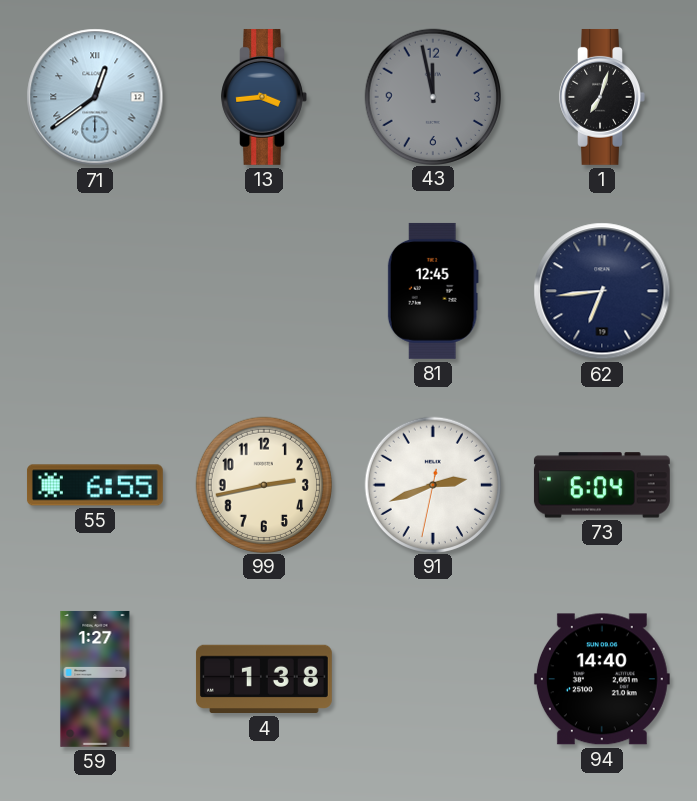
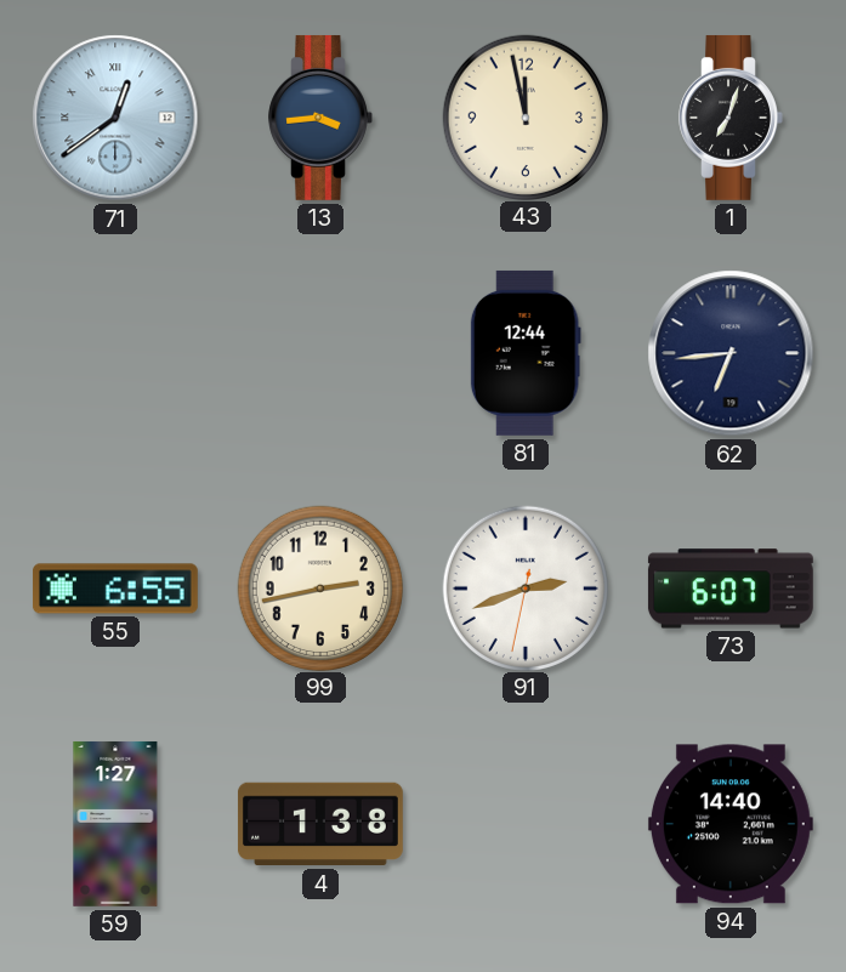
43 dial: grey -> cream
81: 12:45 -> 12:44
73: 6:04 -> 6:07
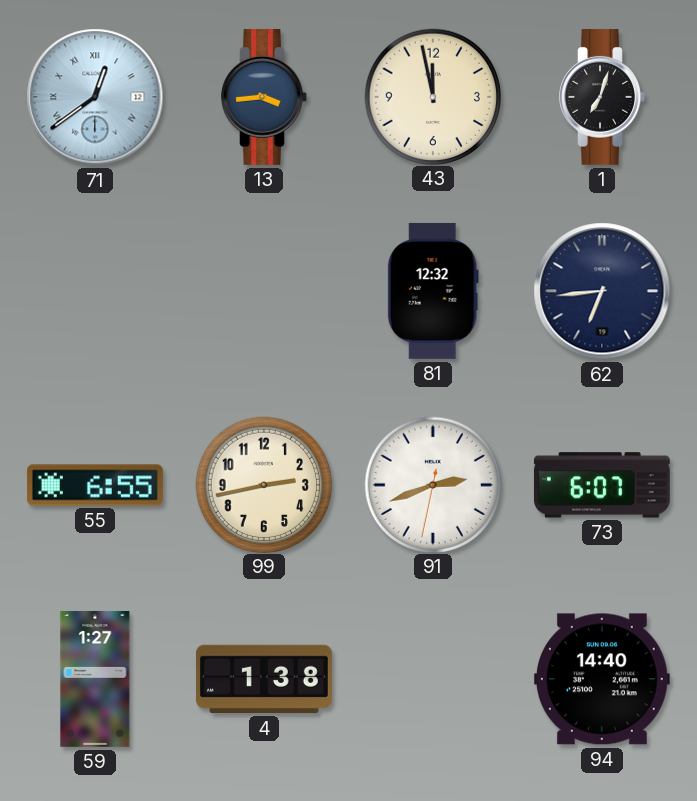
81: 12:44 -> 12:32
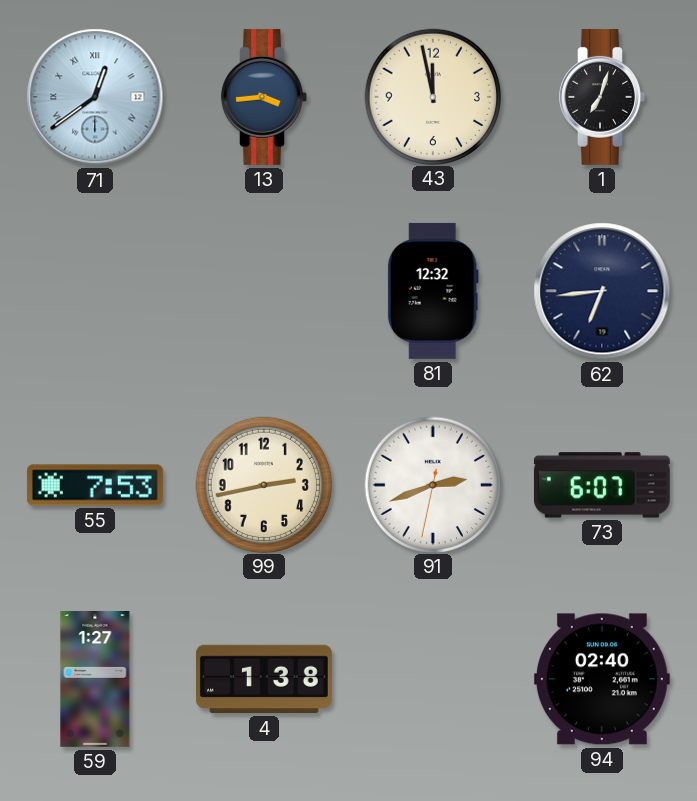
55: 6:55 -> 7:53
94: 14:40 -> 02:40
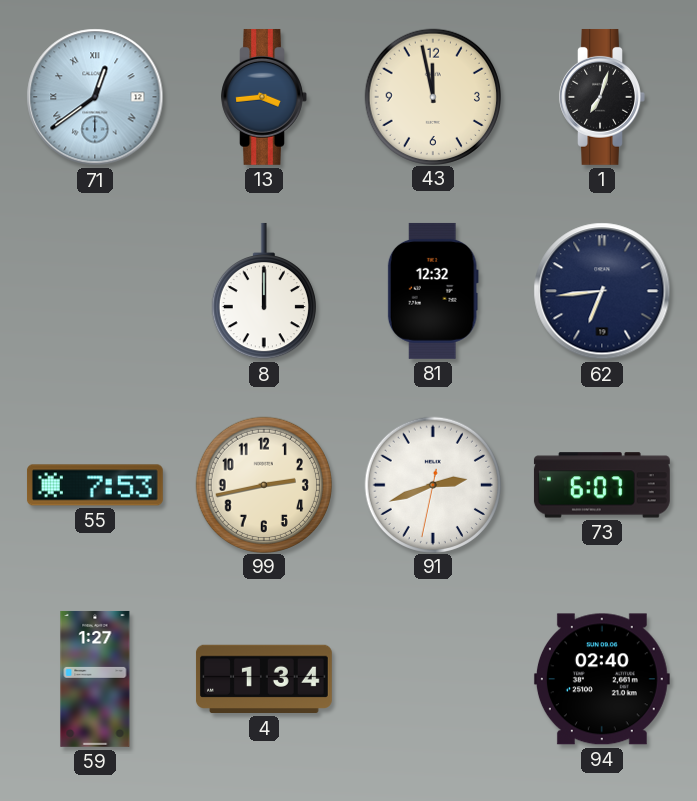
8: none -> 12:00
4: 1:38 -> 1:34
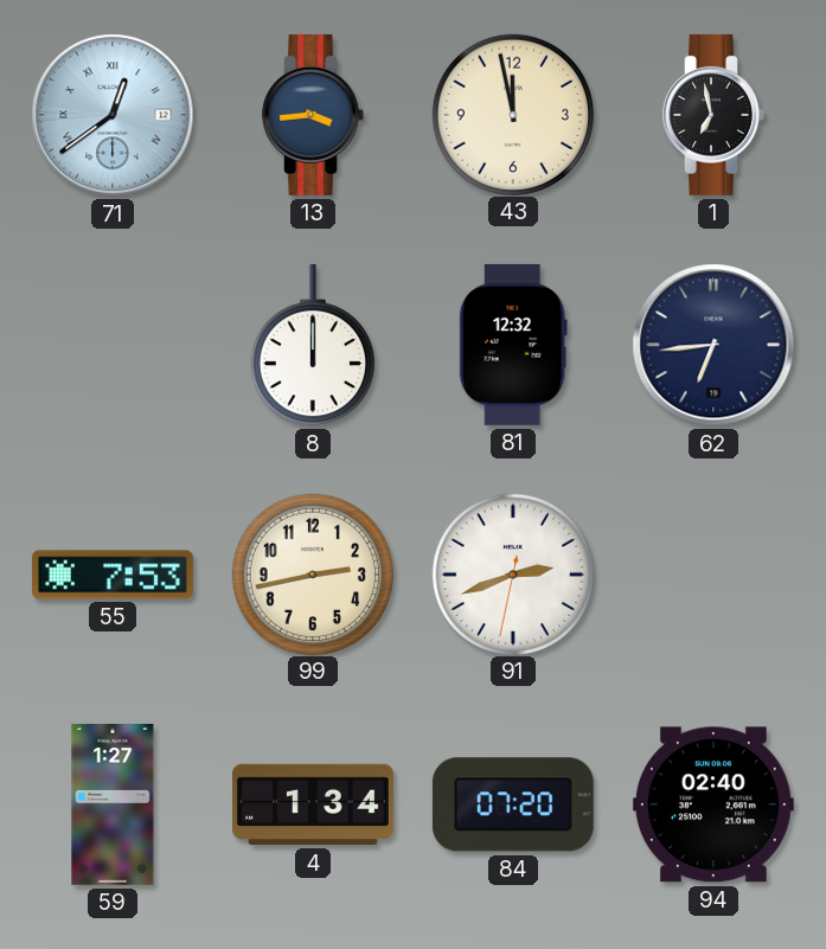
1: 7:03 -> 6:58
73: 6:07 -> none
84: none -> 07:20
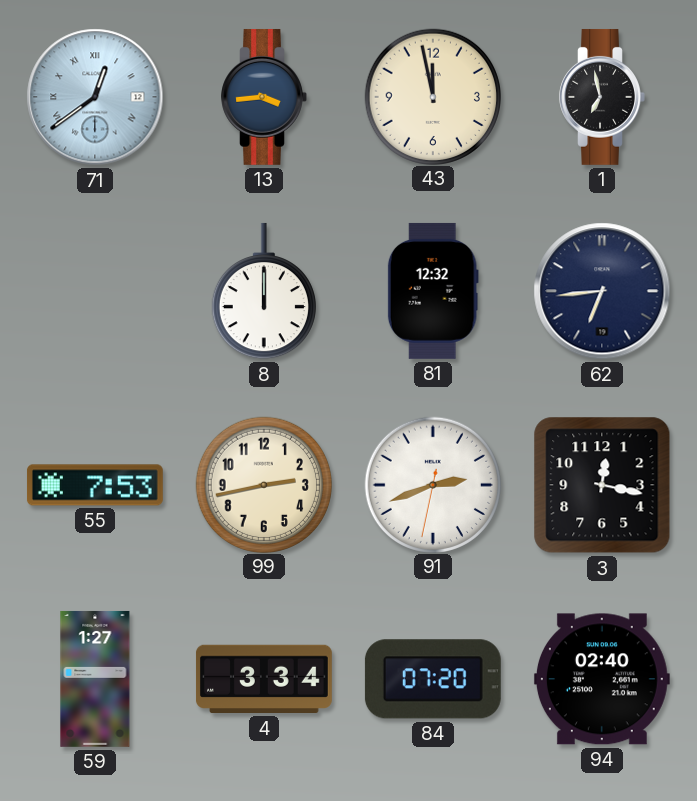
3: none -> 12:17
4: 1:34 -> 3:34
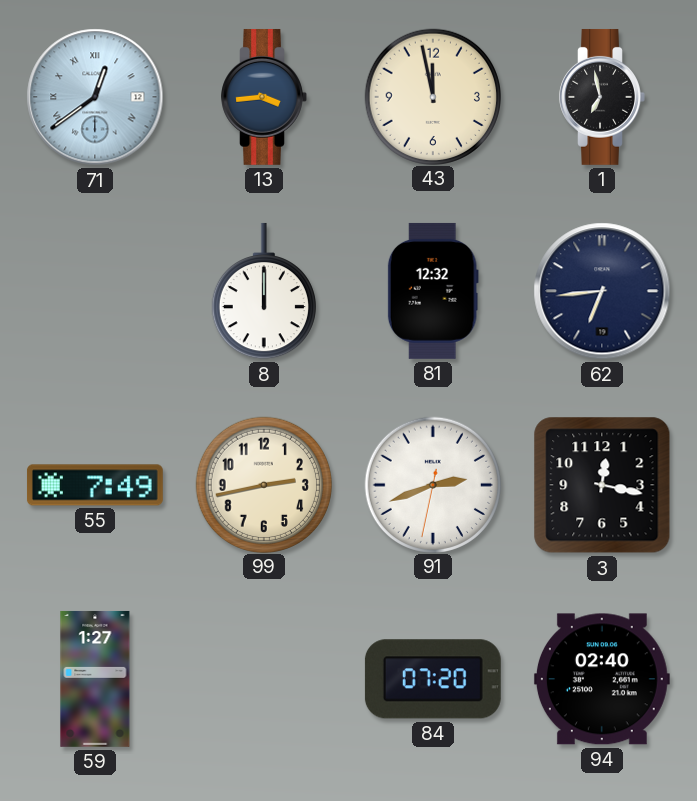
55: 7:53 -> 7:49
4: 3:34 -> none
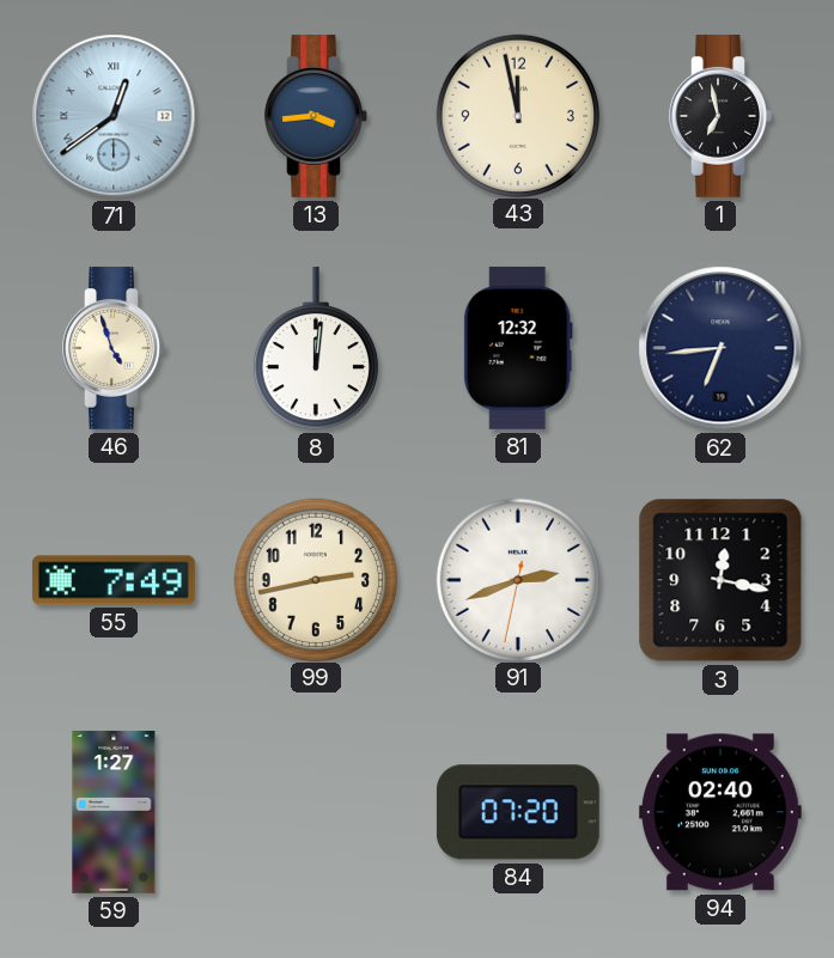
46: none -> 4:57
8: 12:00 -> 12:01
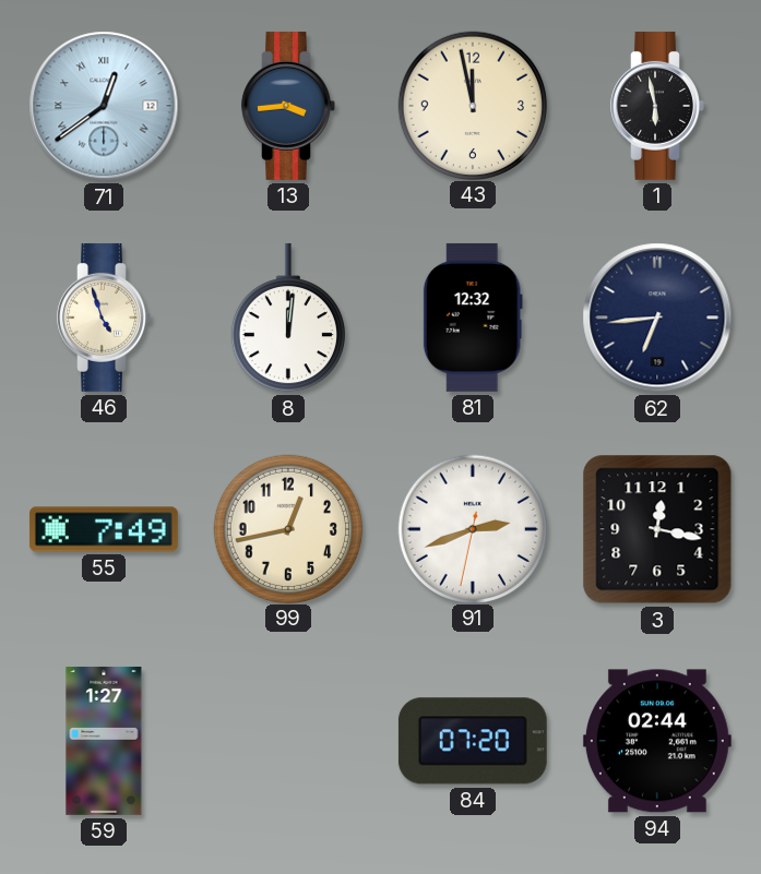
1: 6:58 -> 5:58
99: 2:43 -> 12:43
94: 02:40 -> 02:44
